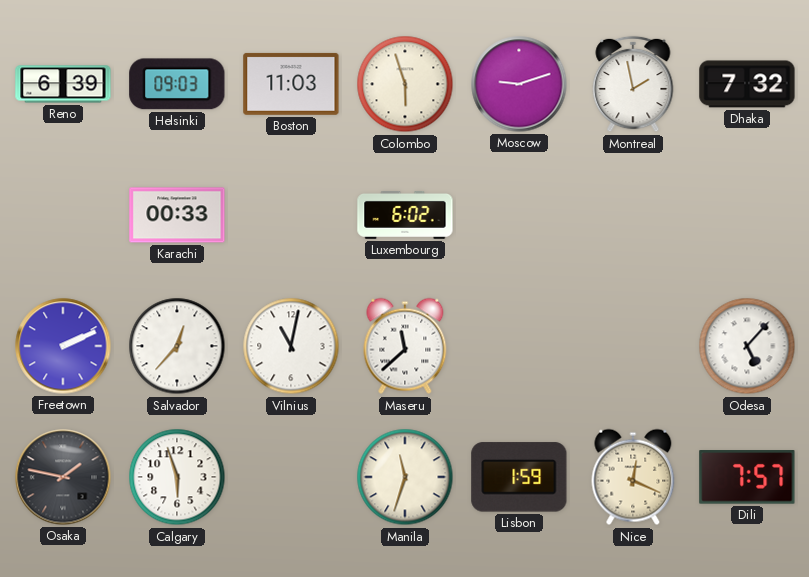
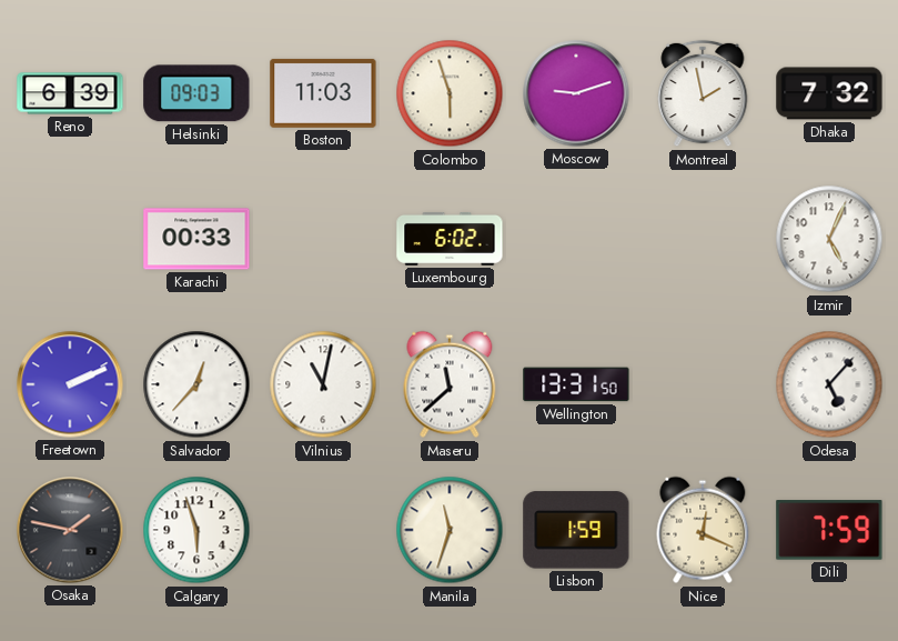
Izmir: none -> 5:04
Wellington: none -> 13:31
Dili: 7:57 -> 7:59
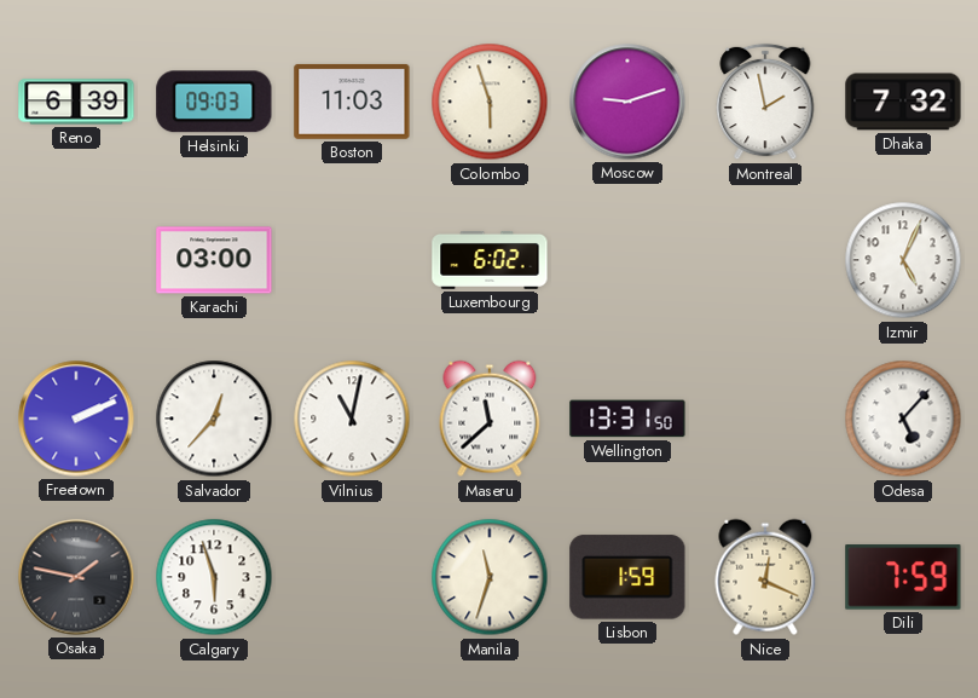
Karachi: 00:33 -> 03:00
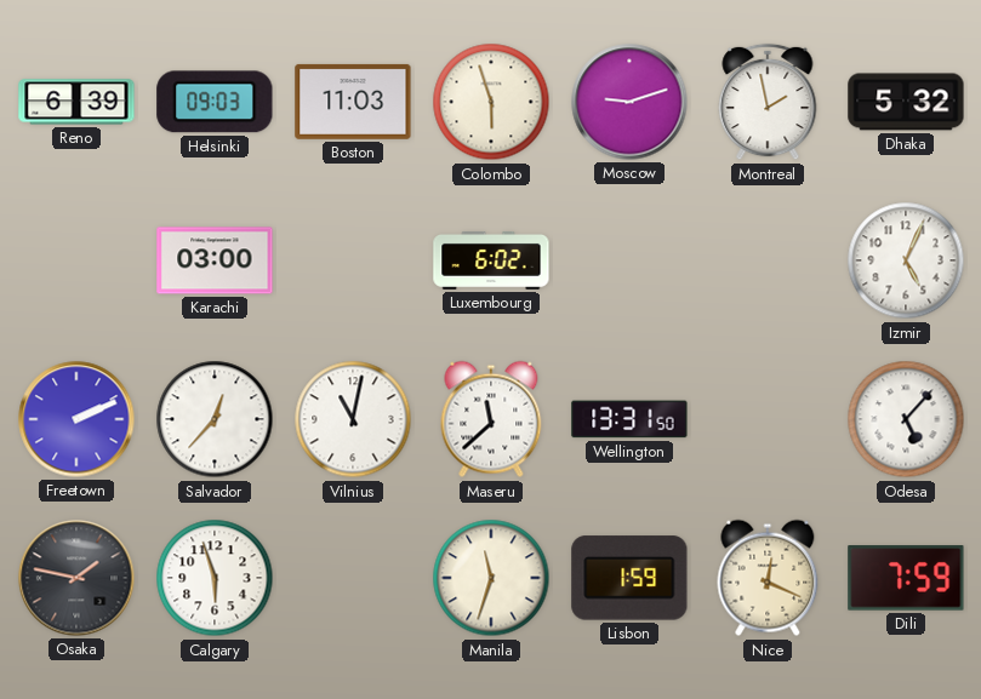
Dhaka: 7:32 -> 5:32
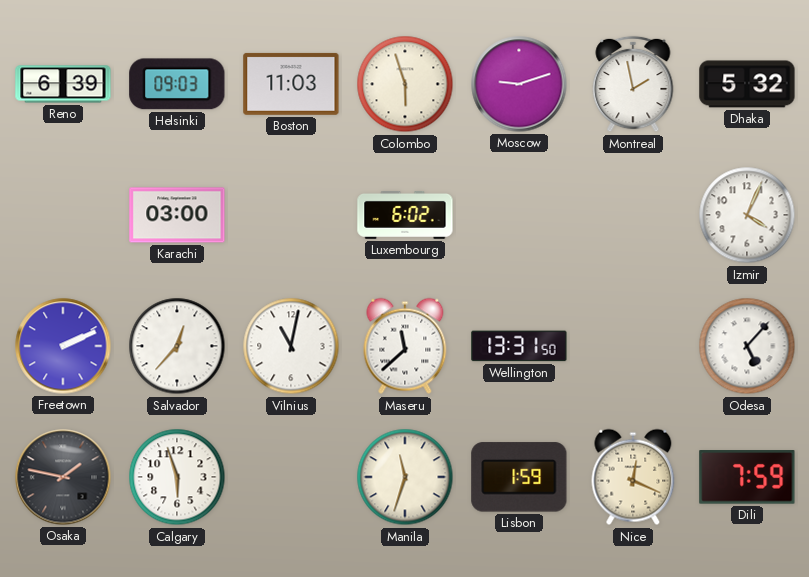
Izmir: 5:04 -> 4:04
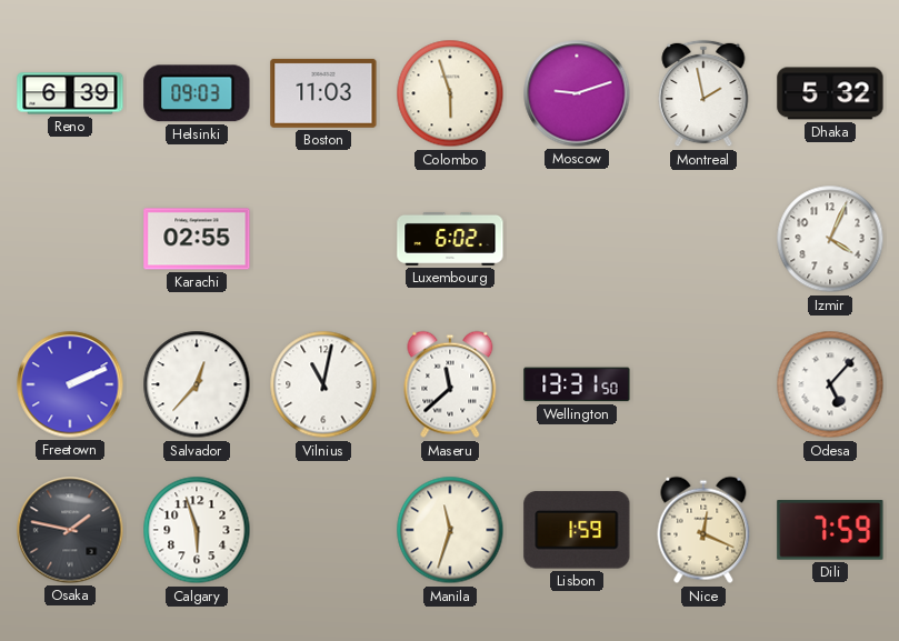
Karachi: 03:00 -> 02:55
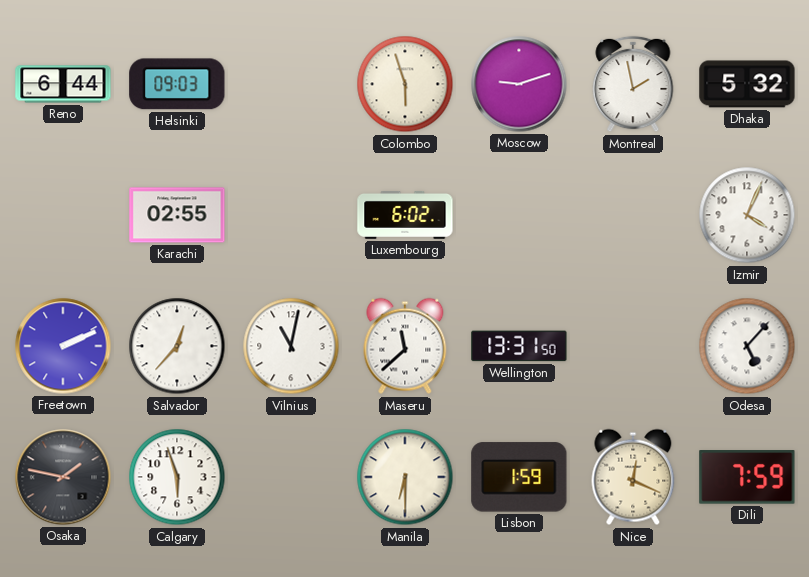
Reno: 6:39 -> 6:44
Boston: 11:03 -> none
Manila: 11:33 -> 6:30
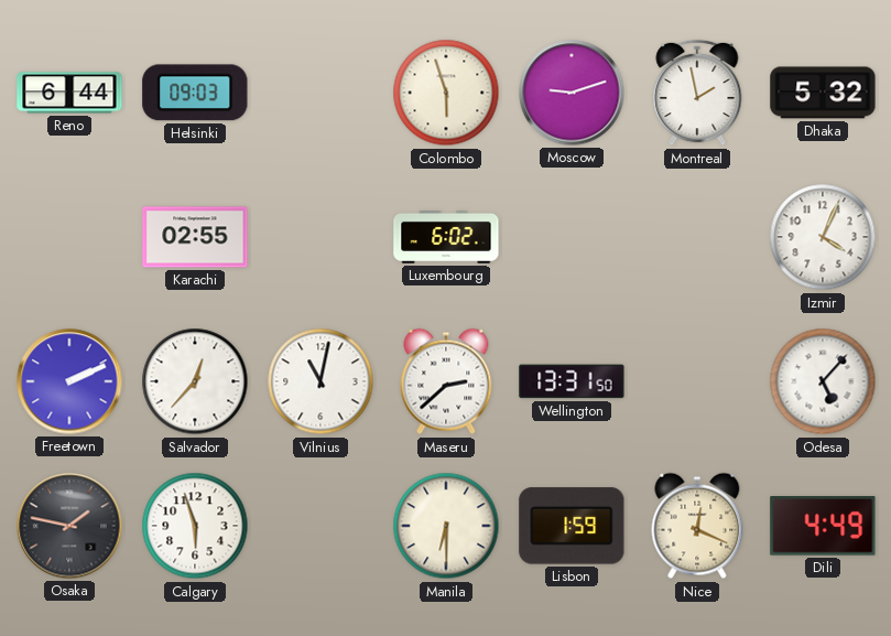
Maseru: 11:38 -> 2:38
Dili: 7:59 -> 4:49
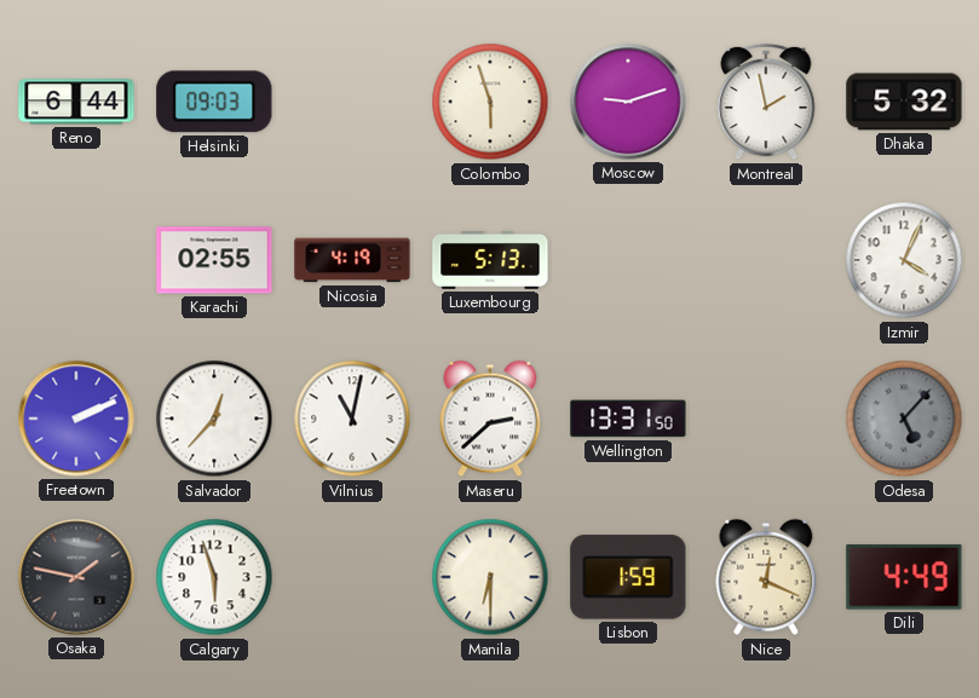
Nicosia: none -> 4:19
Luxembourg: 6:02 -> 5:13
Odesa dial: white -> grey
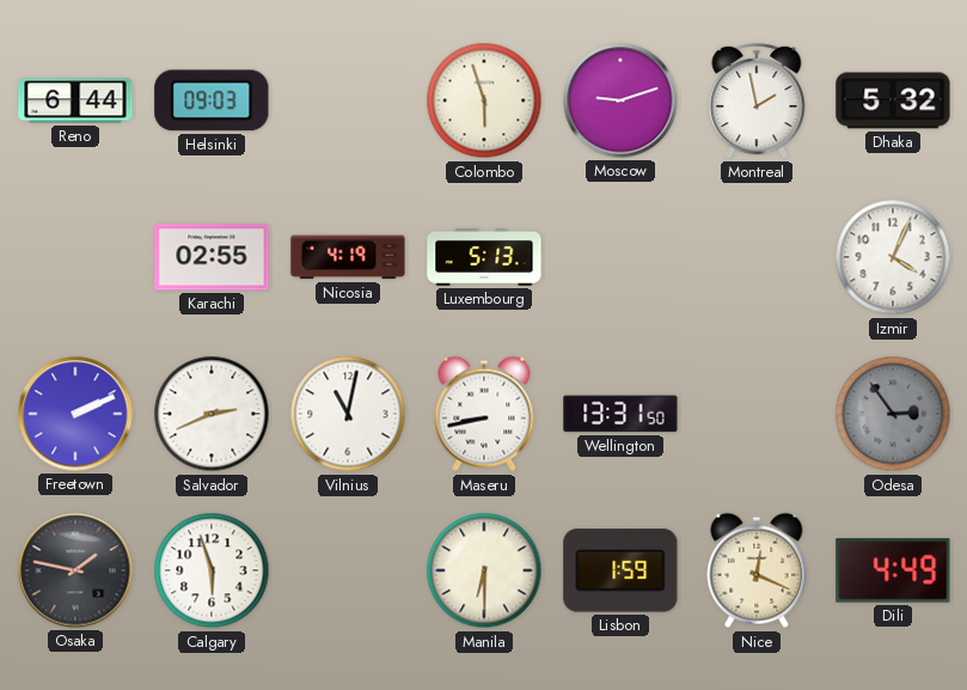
Salvador: 12:37 -> 2:41
Maseru: 2:38 -> 8:43
Odesa: 5:07 -> 2:54
